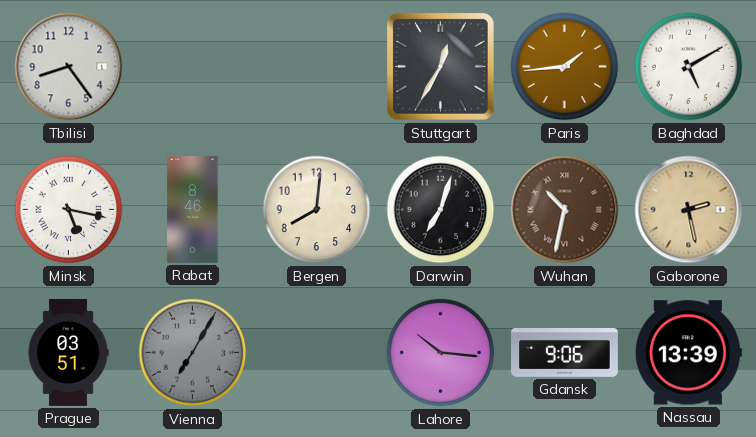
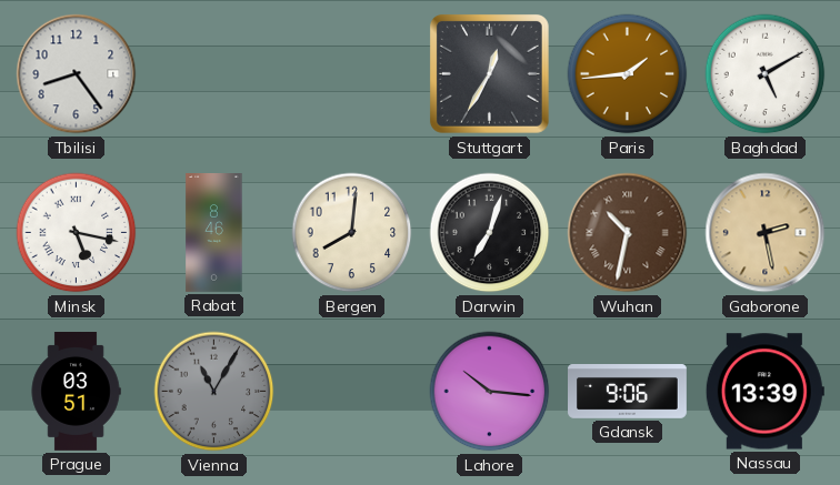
Vienna: 7:05 -> 11:05
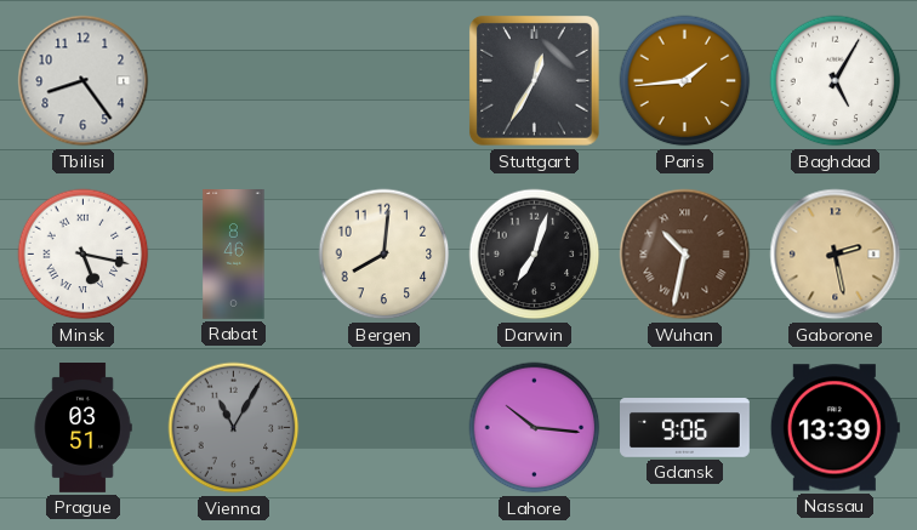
Baghdad: 5:10 -> 5:05
